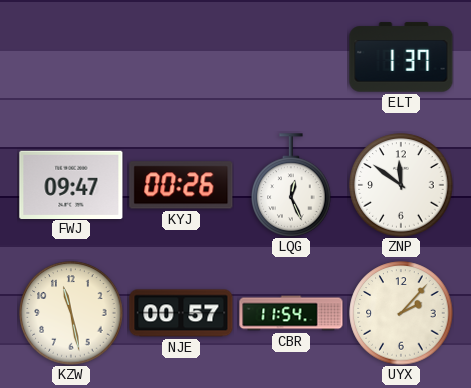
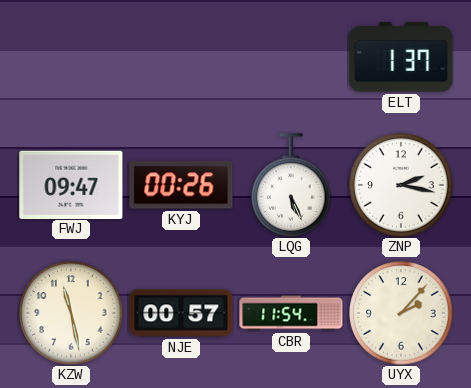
LQG: 12:26 -> 5:26
ZNP: 11:51 -> 2:17
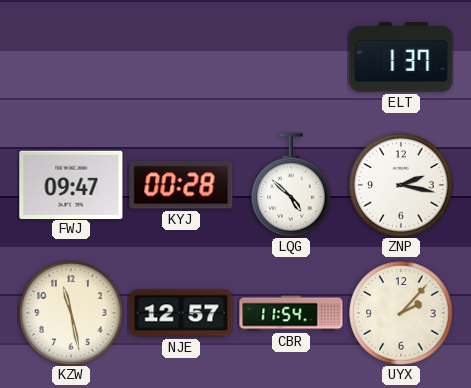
KYJ: 00:26 -> 00:28
LQG: 5:26 -> 4:52
NJE: 00:57 -> 12:57
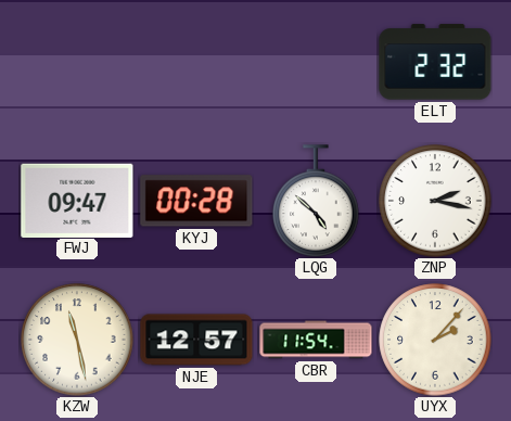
ELT: 1:37 -> 2:32
